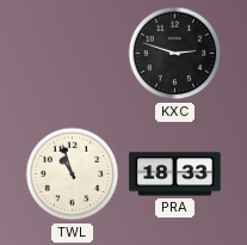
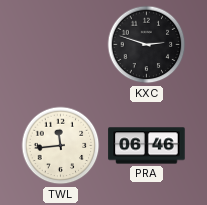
TWL: 10:57 -> 11:44
PRA: 18:33 -> 06:46
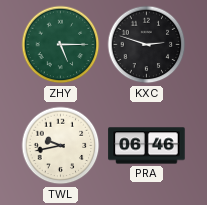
ZHY: none -> 5:15
TWL: 11:44 -> 9:43
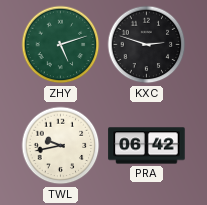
ZHY: 5:15 -> 5:12
PRA: 06:46 -> 06:42
